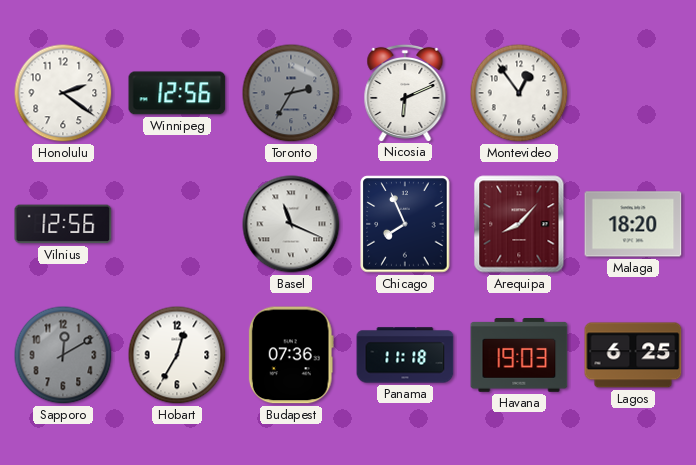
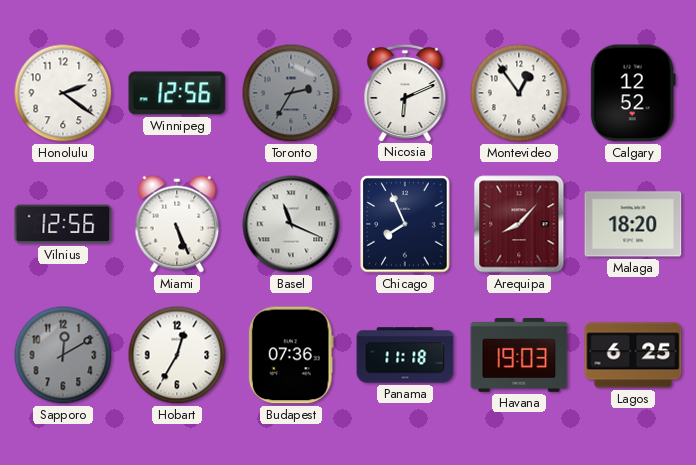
Calgary: none -> 12:52
Miami: none -> 5:26
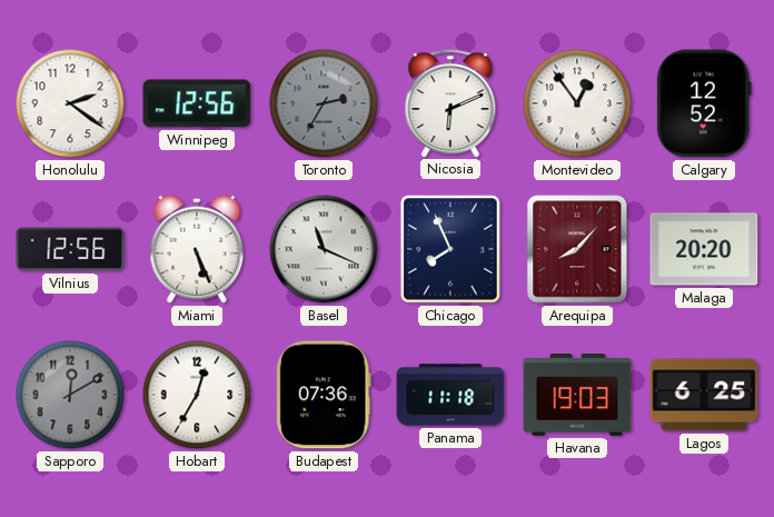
Malaga: 18:20 -> 20:20
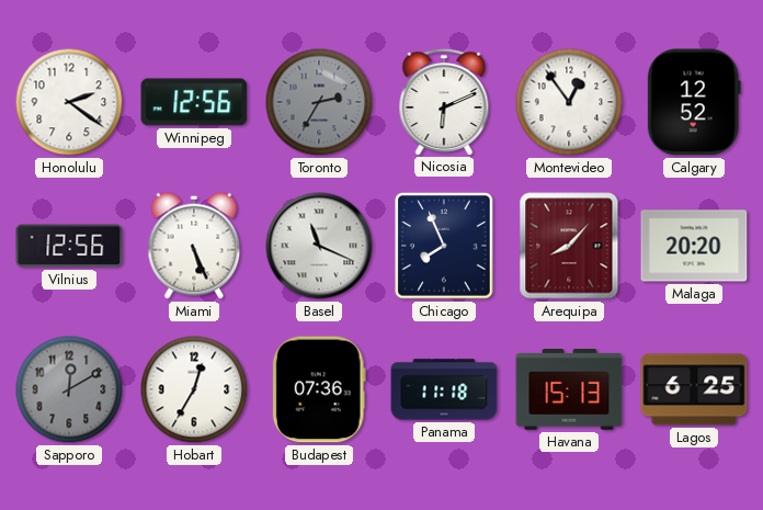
Havana: 19:03 -> 15:13
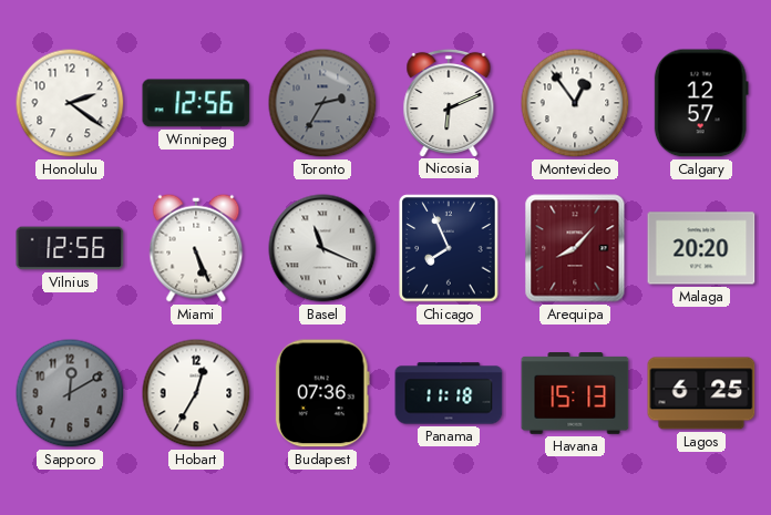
Calgary: 12:52 -> 12:57
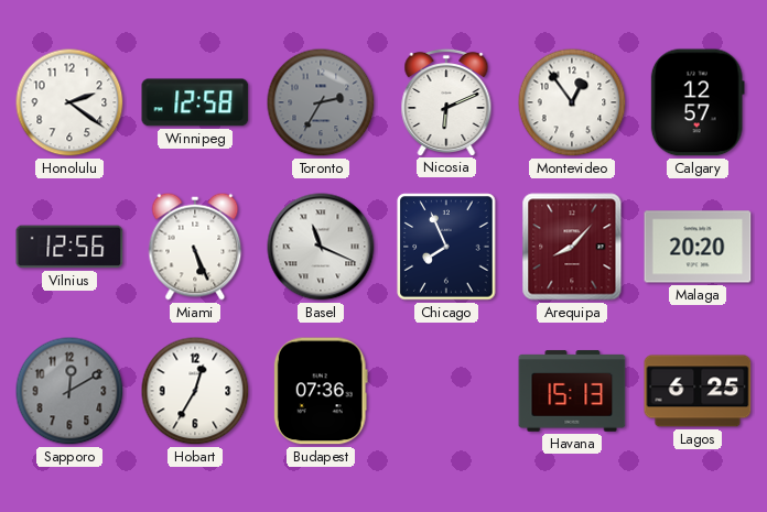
Winnipeg: 12:56 -> 12:58
Panama: 11:18 -> none
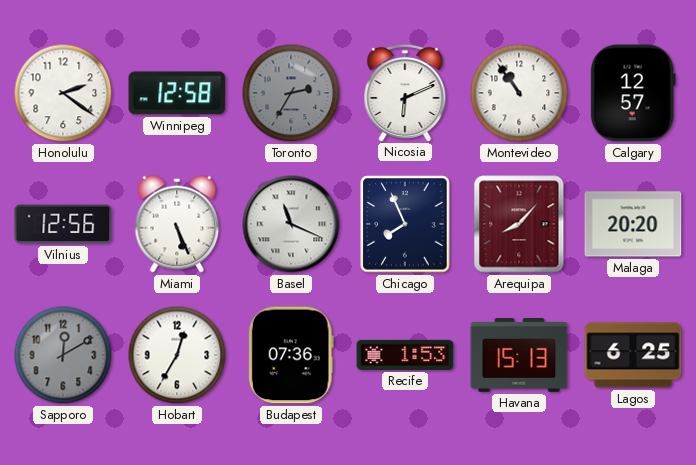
Montevideo: 12:54 -> 10:54
Recife: none -> 1:53
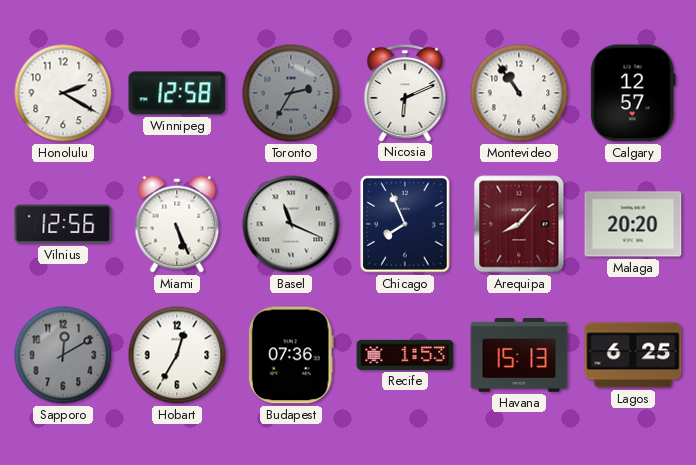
Honolulu: 2:21 -> 2:20
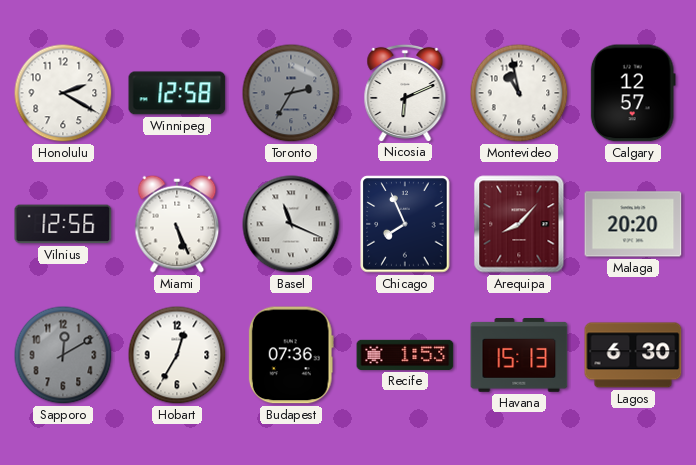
Montevideo: 10:54 -> 10:58
Lagos: 6:25 -> 6:30
